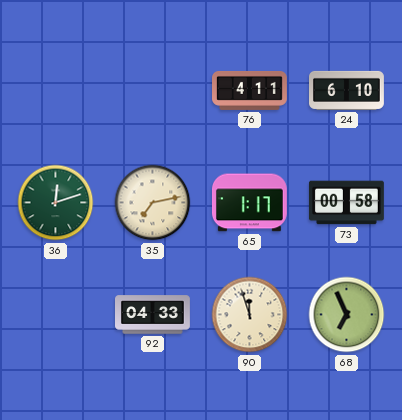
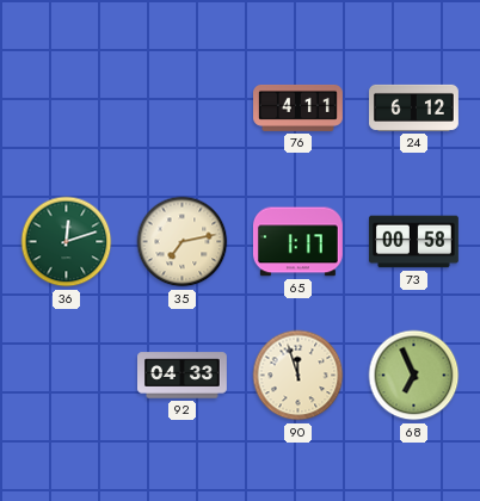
24: 6:10 -> 6:12
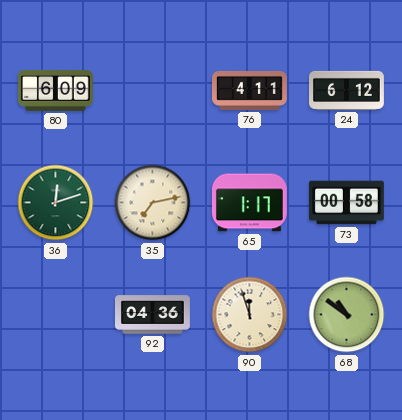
80: none -> 6:09
92: 04:33 -> 04:36
68: 6:56 -> 10:51
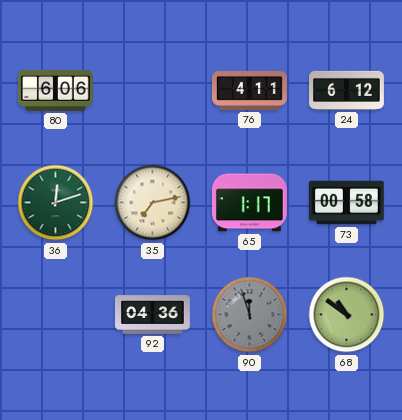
80: 6:09 -> 6:06
90 dial: cream -> grey
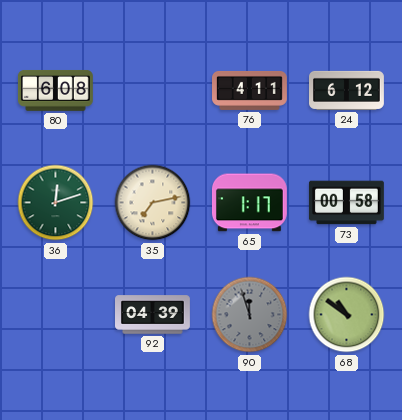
80: 6:06 -> 6:08
92: 04:36 -> 04:39
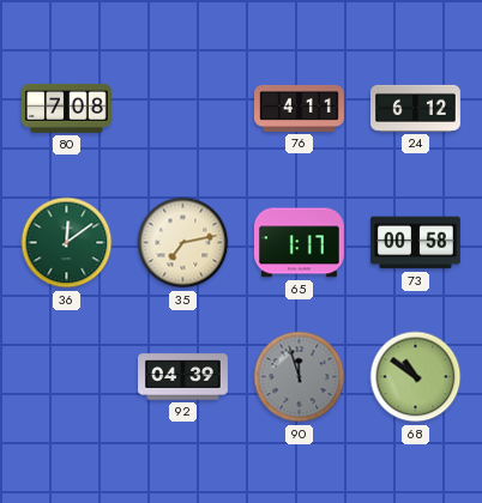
80: 6:08 -> 7:08
36: 12:12 -> 12:09
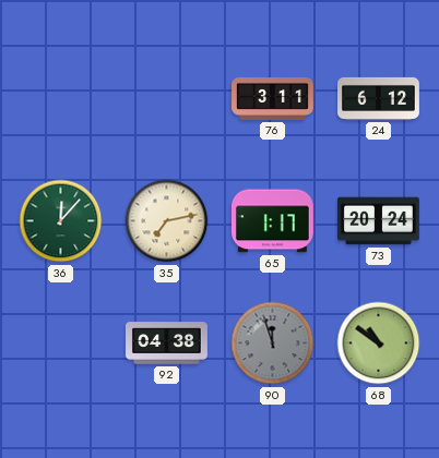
80: 7:08 -> none
76: 4:11 -> 3:11
36: 12:09 -> 12:07
73: 00:58 -> 20:24
92: 04:39 -> 04:38
